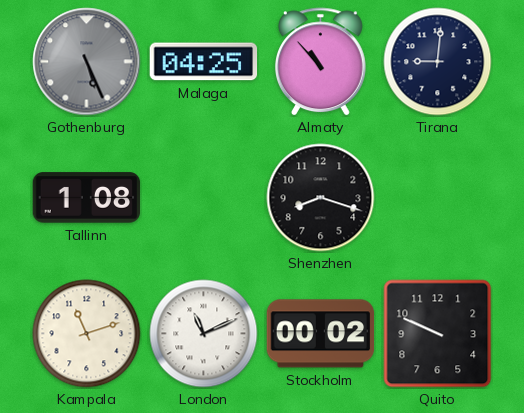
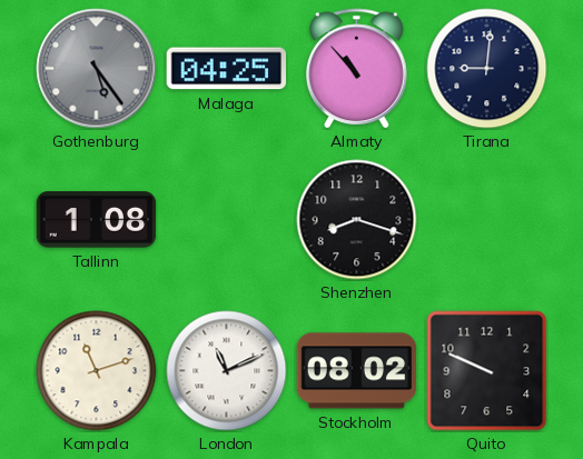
Gothenburg: 5:26 -> 5:24
Stockholm: 00:02 -> 08:02
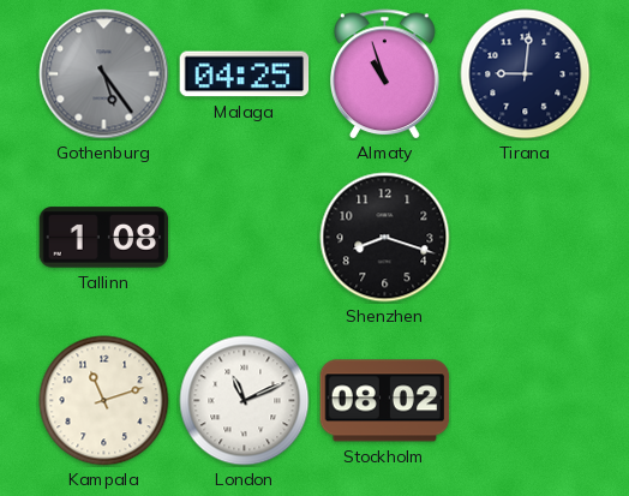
Almaty: 10:53 -> 10:57
Quito: 9:49 -> none
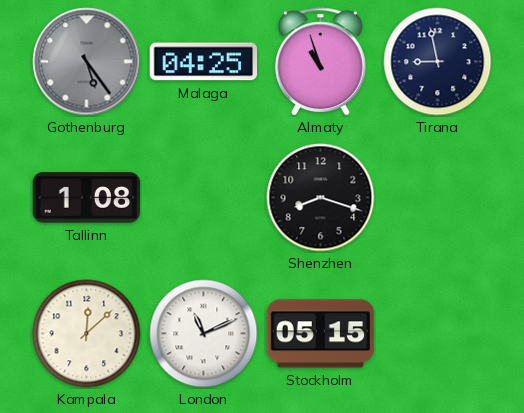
Tirana: 9:01 -> 8:58
Kampala: 11:12 -> 12:08
Stockholm: 08:02 -> 05:15
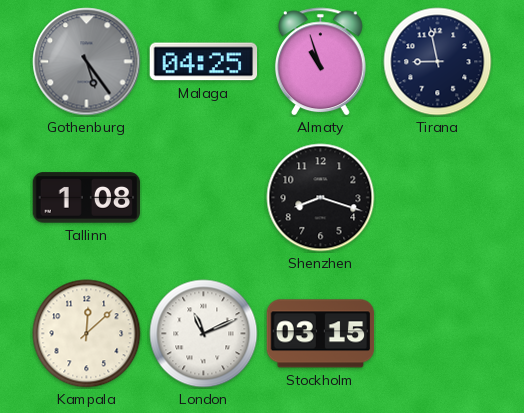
Stockholm: 05:15 -> 03:15
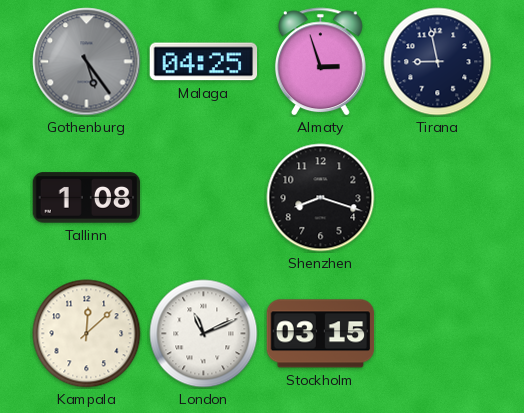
Almaty: 10:57 -> 2:57
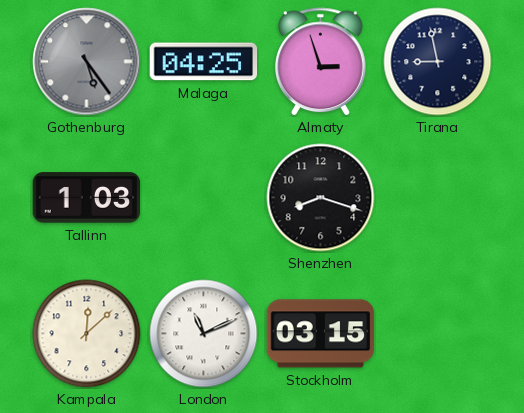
Tallinn: 1:08 -> 1:03
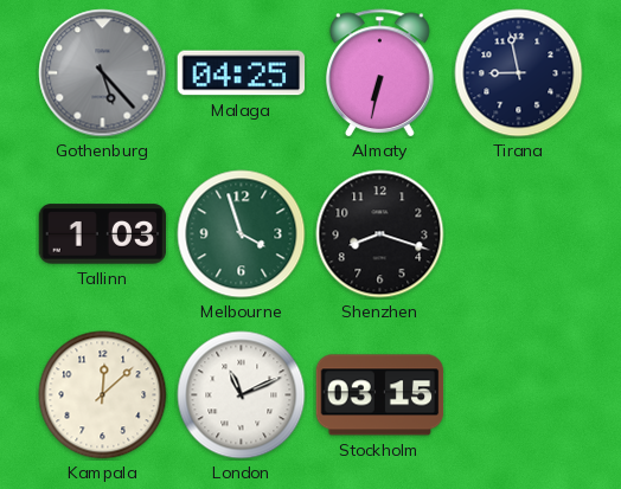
Gothenburg: 5:24 -> 5:23
Almaty: 2:57 -> 6:32
Melbourne: none -> 3:57
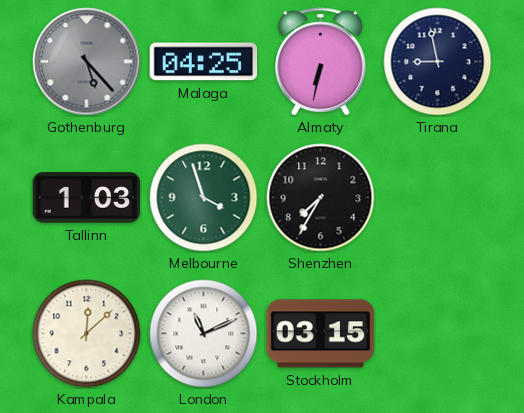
Shenzhen: 8:18 -> 7:35
